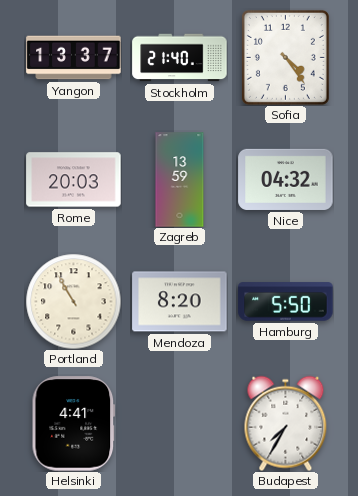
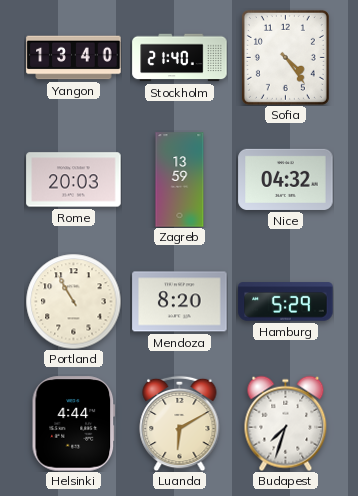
Yangon: 13:37 -> 13:40
Hamburg: 5:50 -> 5:29
Helsinki: 4:41 -> 4:44
Luanda: none -> 6:10
Budapest: 7:35 -> 7:33
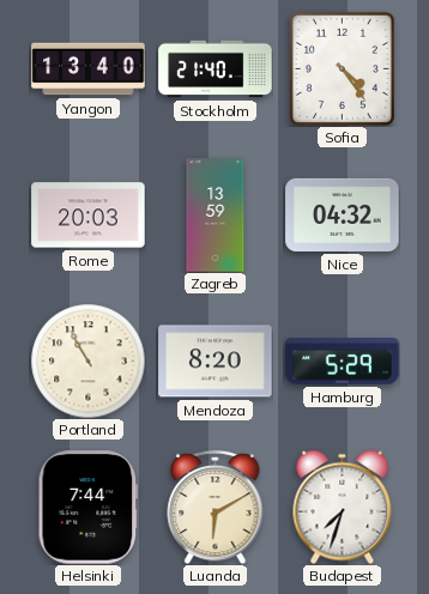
Helsinki: 4:44 -> 7:44
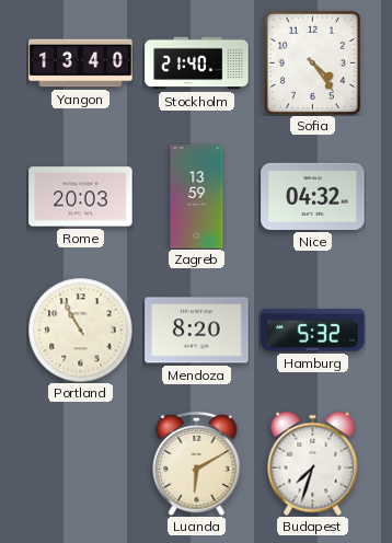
Hamburg: 5:29 -> 5:32
Helsinki: 7:44 -> none
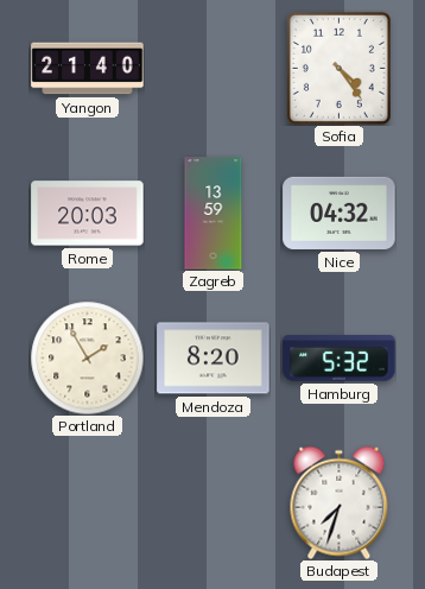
Yangon: 13:40 -> 21:40
Stockholm: 21:40 -> none
Portland: 10:55 -> 1:55
Luanda: 6:10 -> none
